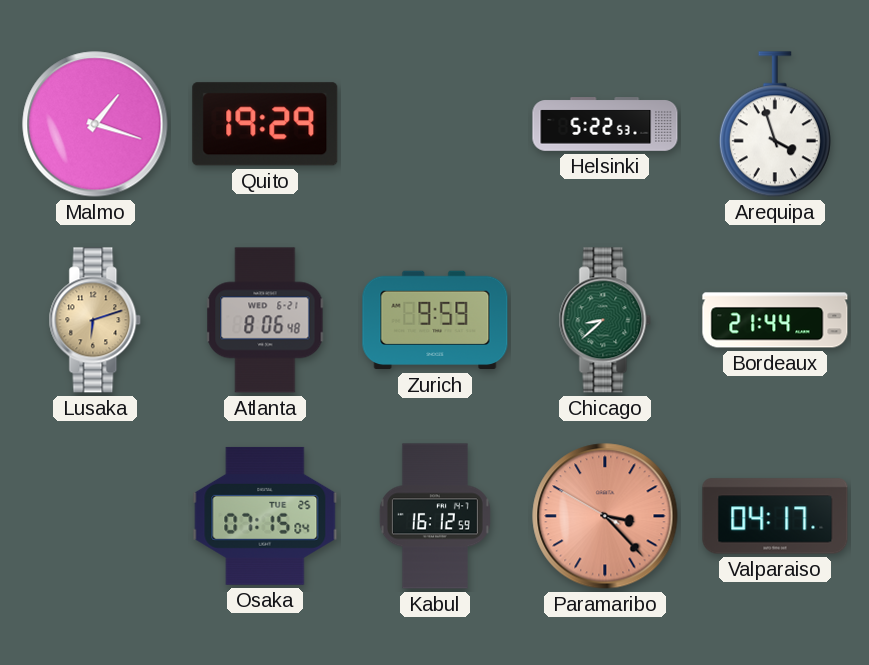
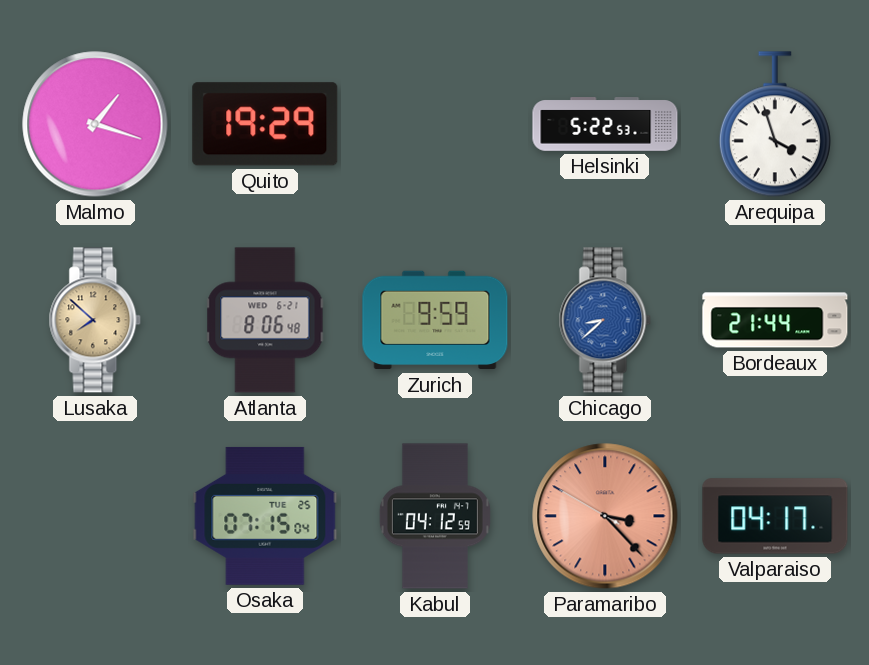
Lusaka: 6:12 -> 7:52
Chicago dial: green -> blue
Kabul: 16:12 -> 04:12
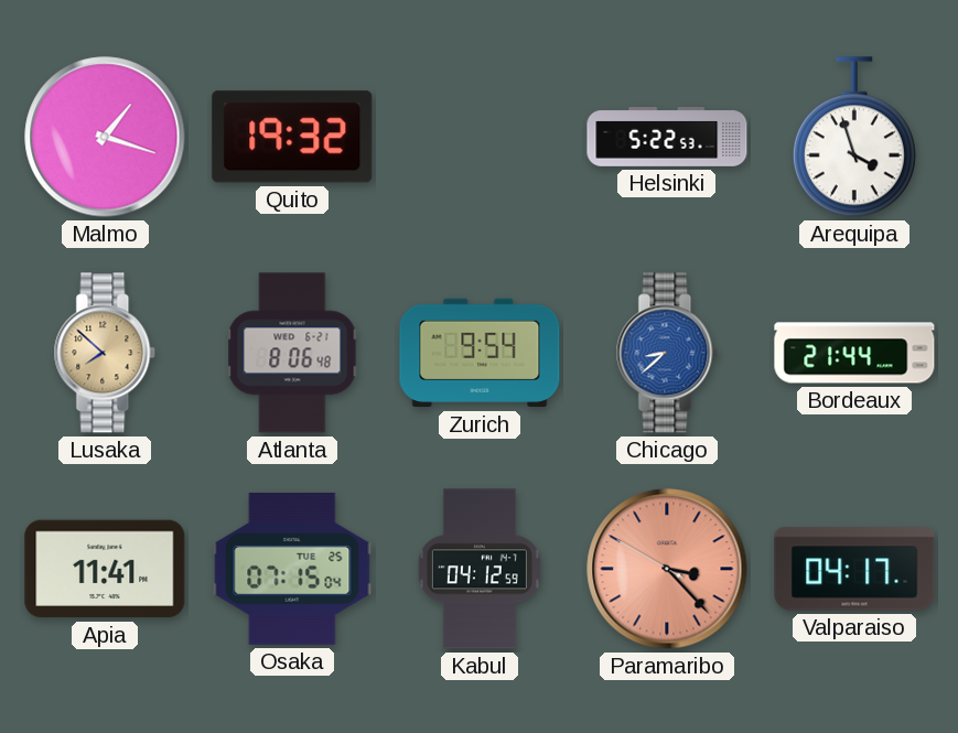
Quito: 19:29 -> 19:32
Zurich: 9:59 -> 9:54
Apia: none -> 11:41
